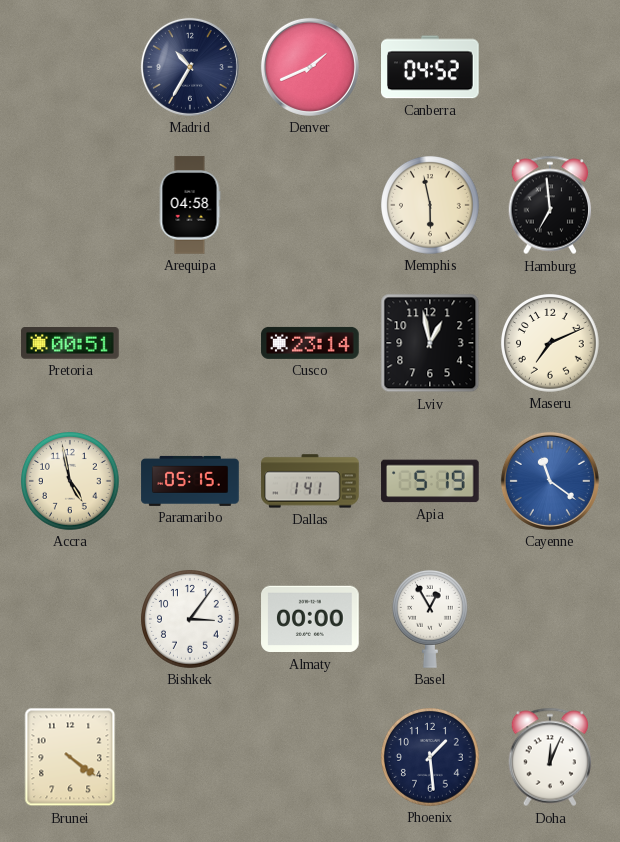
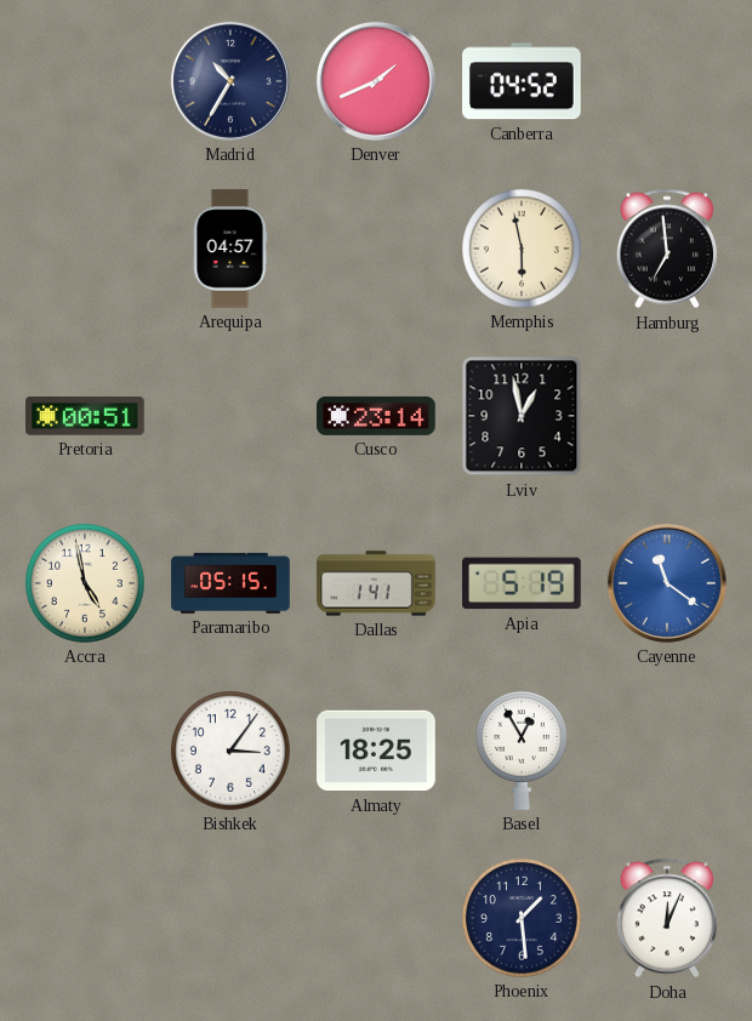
Arequipa: 04:58 -> 04:57
Maseru: 7:11 -> none
Almaty: 00:00 -> 18:25
Brunei: 4:21 -> none
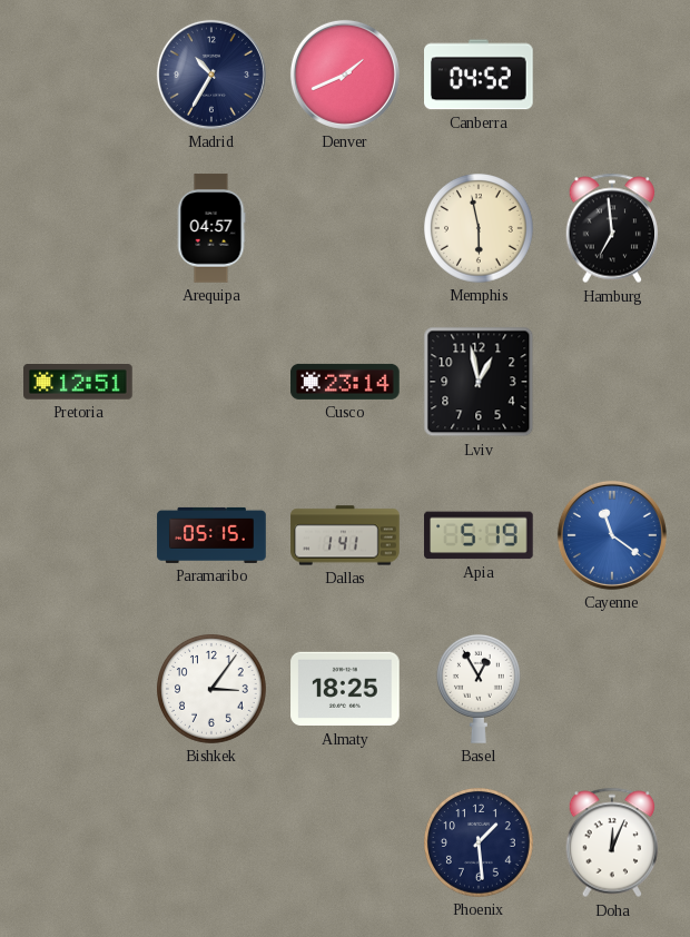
Pretoria: 00:51 -> 12:51
Accra: 4:58 -> none
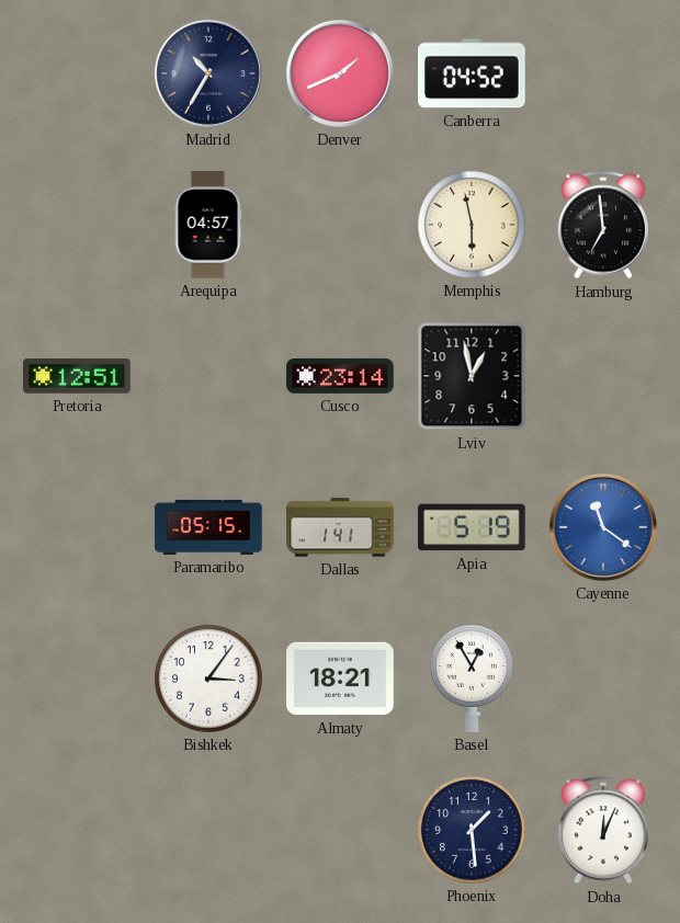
Almaty: 18:25 -> 18:21
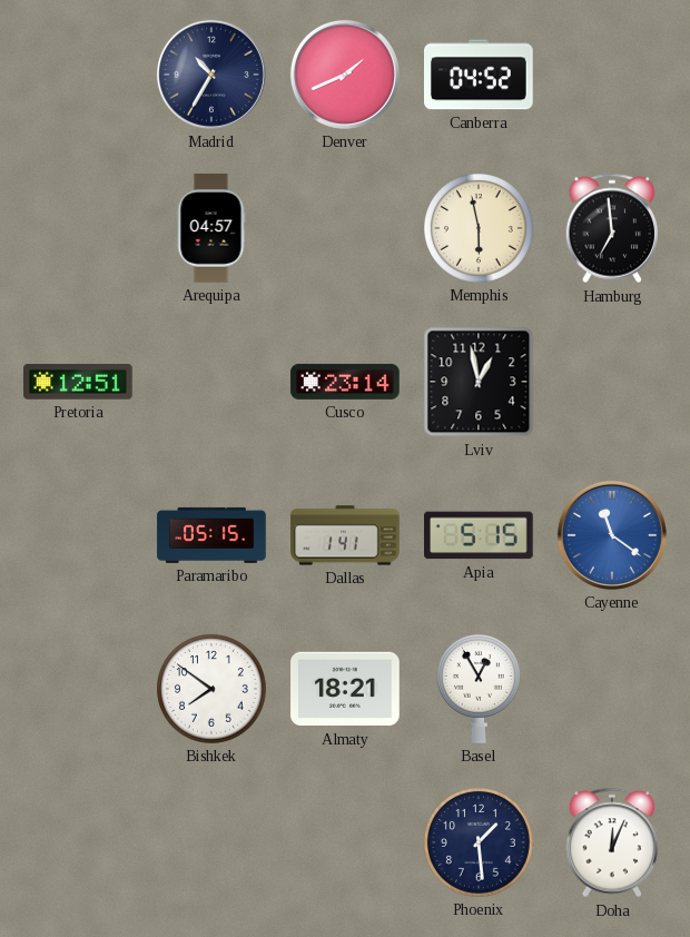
Apia: 5:19 -> 5:15
Bishkek: 3:06 -> 7:51
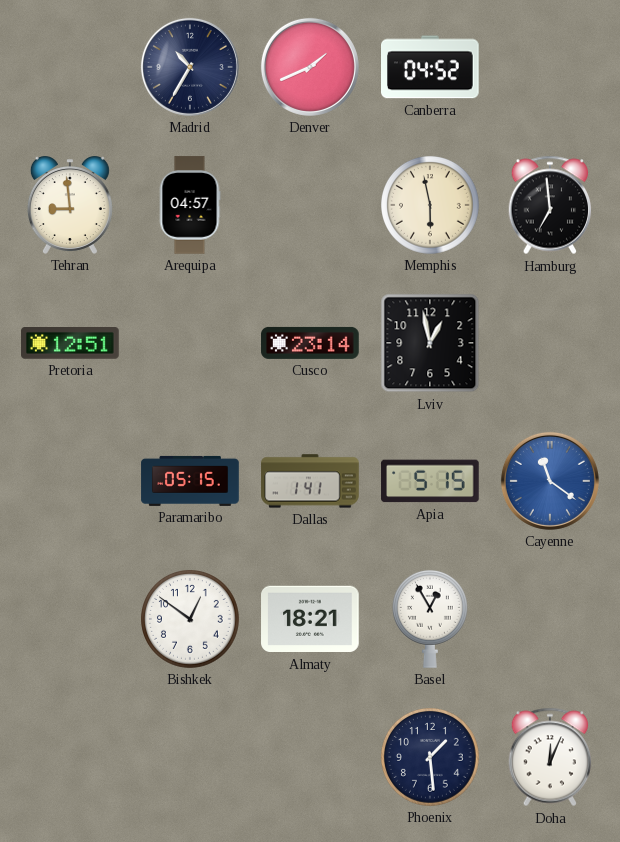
Tehran: none -> 8:59
Bishkek: 7:51 -> 12:51
